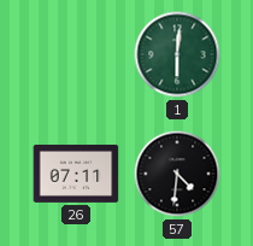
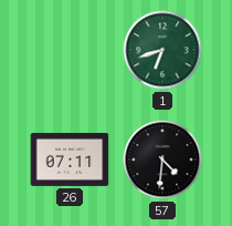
1: 6:01 -> 6:42
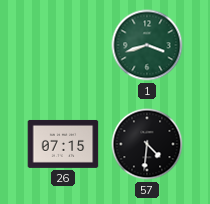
1: 6:42 -> 3:42
26: 07:11 -> 07:15
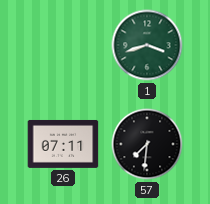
26: 07:15 -> 07:11
57: 4:31 -> 7:31
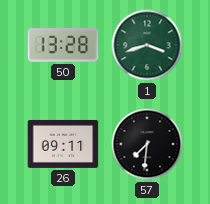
50: none -> 13:28
26: 07:11 -> 09:11
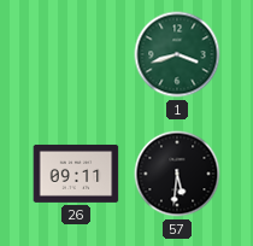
50: 13:28 -> none
57: 7:31 -> 5:31
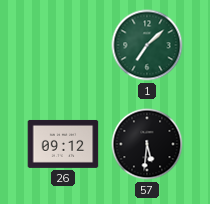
1: 3:42 -> 7:08
26: 09:11 -> 09:12
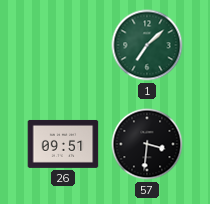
26: 09:12 -> 09:51
57: 5:31 -> 3:31
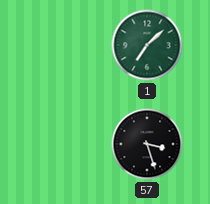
26: 09:51 -> none
57: 3:31 -> 3:27
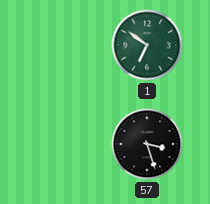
1: 7:08 -> 6:51
